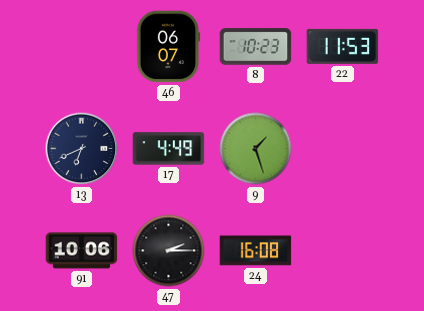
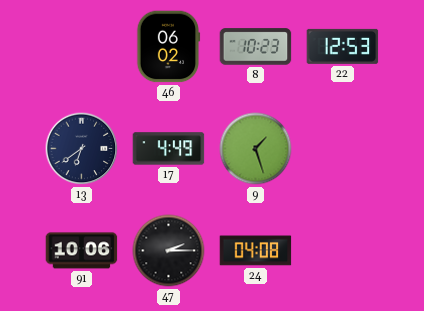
46: 06:07 -> 06:02
22: 11:53 -> 12:53
13: 6:41 -> 6:39
24: 16:08 -> 04:08
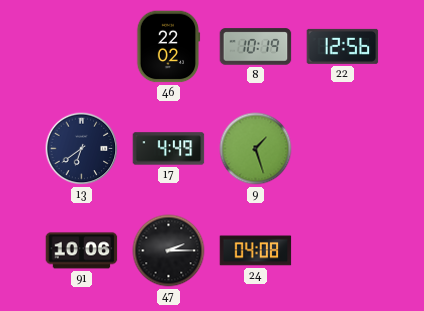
46: 06:02 -> 22:02
8: 10:23 -> 10:19
22: 12:53 -> 12:56
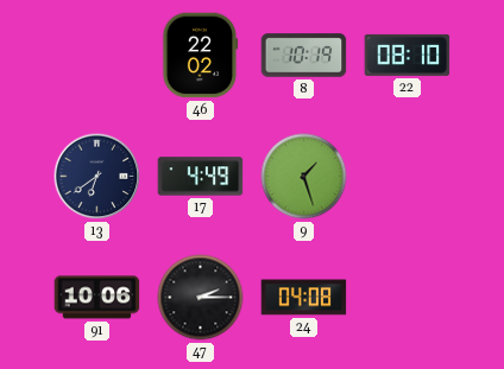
22: 12:56 -> 08:10
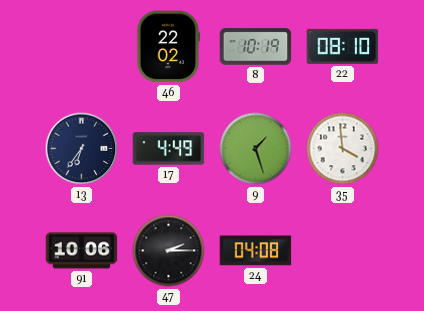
13: 6:39 -> 6:36
35: none -> 3:59
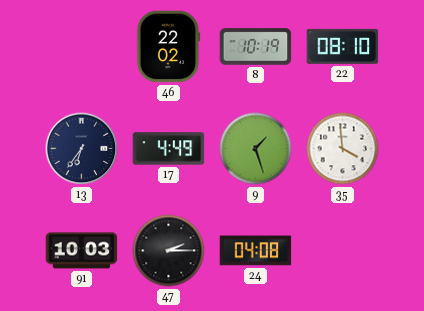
91: 10:06 -> 10:03
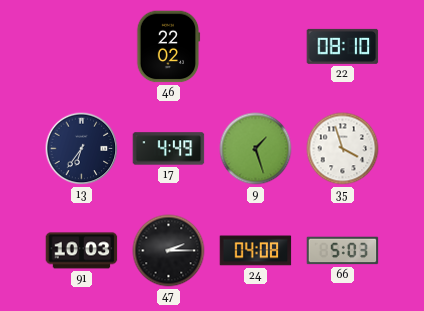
8: 10:19 -> none
35: 3:59 -> 3:57
66: none -> 5:03
